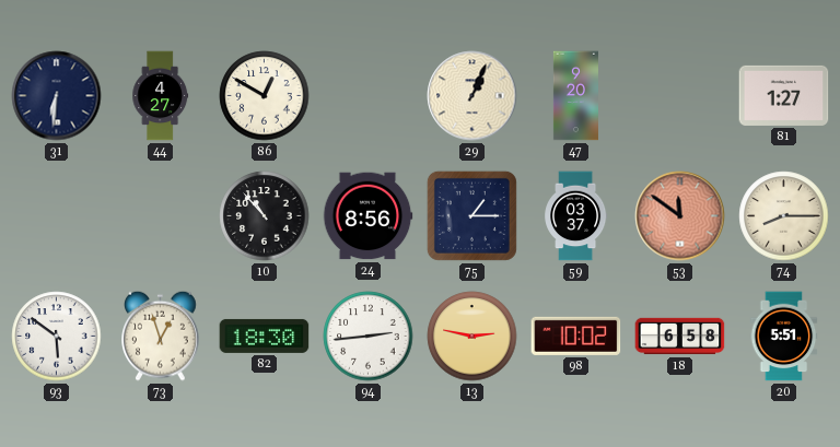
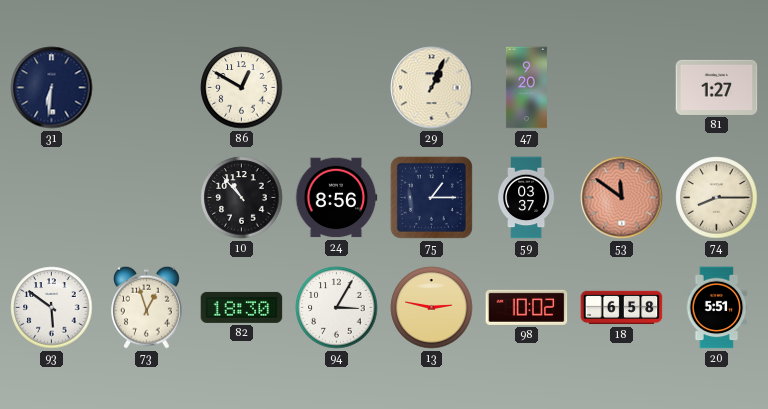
44: 4:27 -> none
94: 2:44 -> 3:05
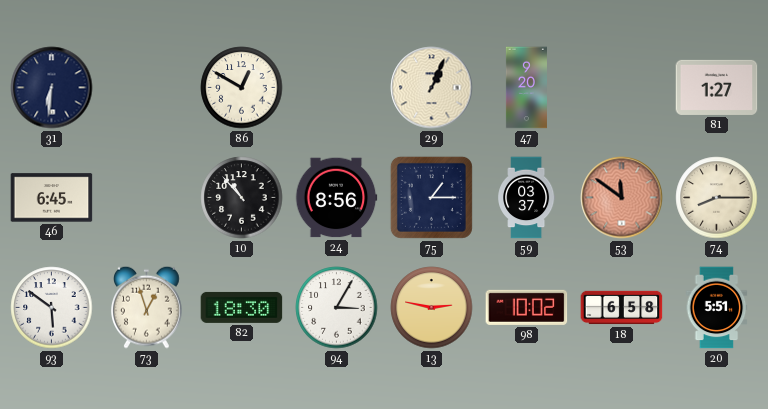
46: none -> 6:45
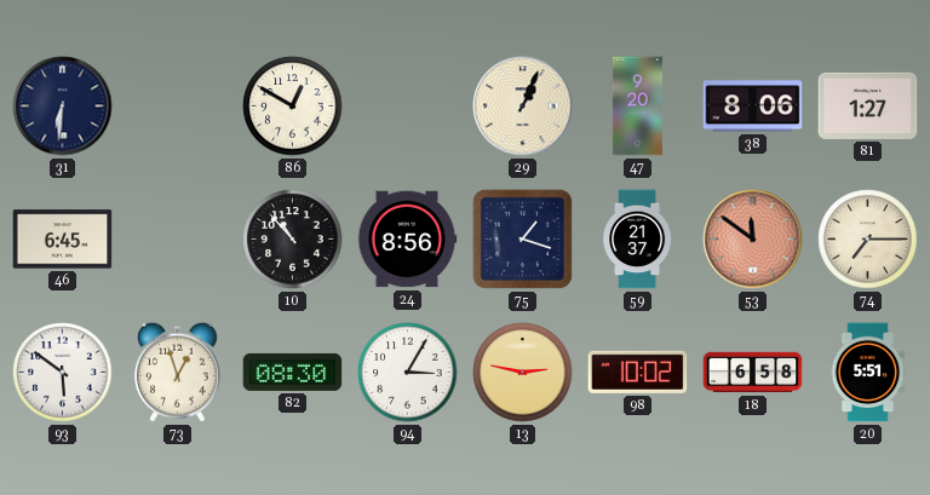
38: none -> 8:06
75: 1:15 -> 1:18
59: 03:37 -> 21:37
74: 8:15 -> 7:15
82: 18:30 -> 08:30
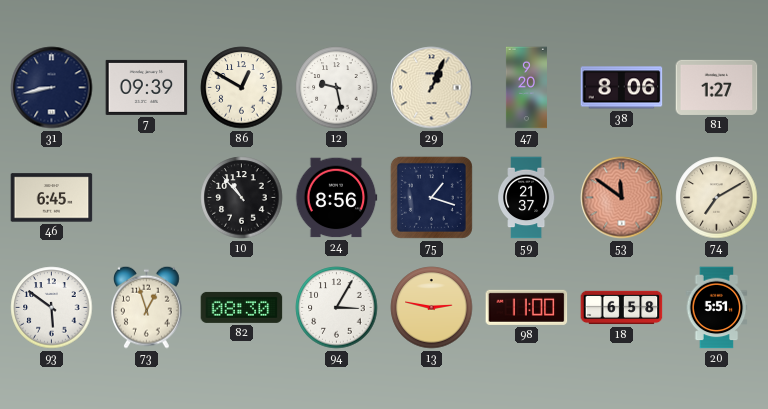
31: 6:31 -> 8:43
7: none -> 09:39
12: none -> 9:28
74: 7:15 -> 7:10
98: 10:02 -> 11:00
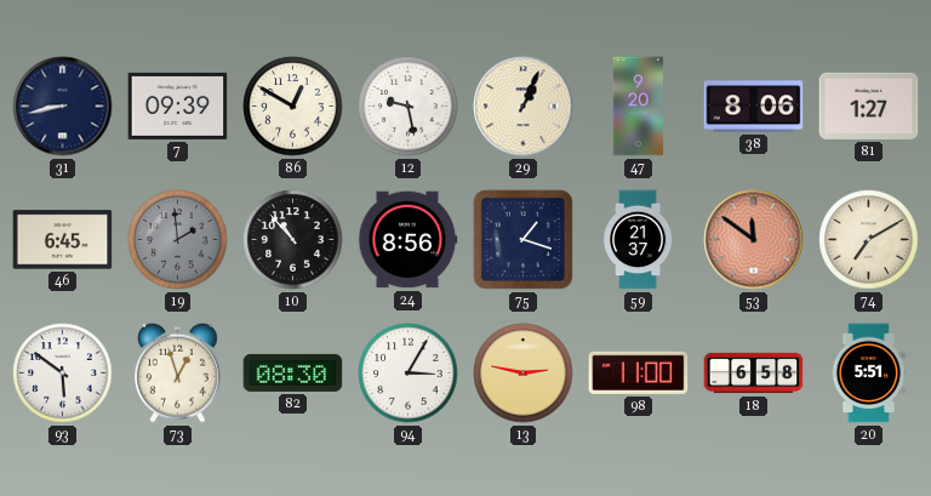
19: none -> 1:59
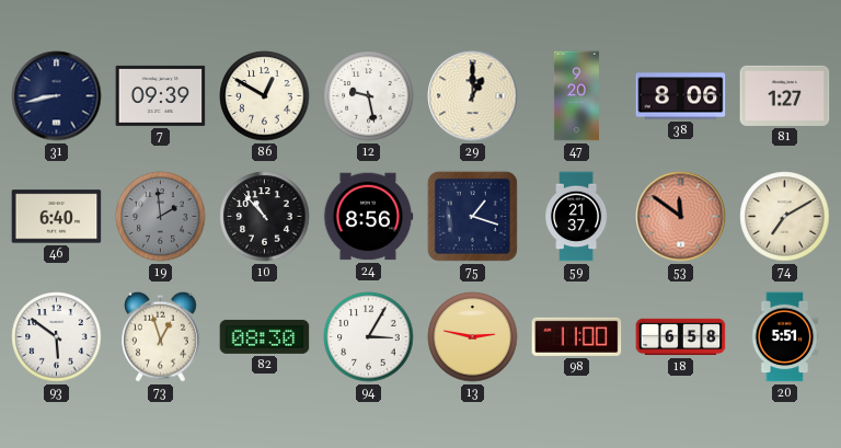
29: 1:04 -> 1:00
46: 6:45 -> 6:40
